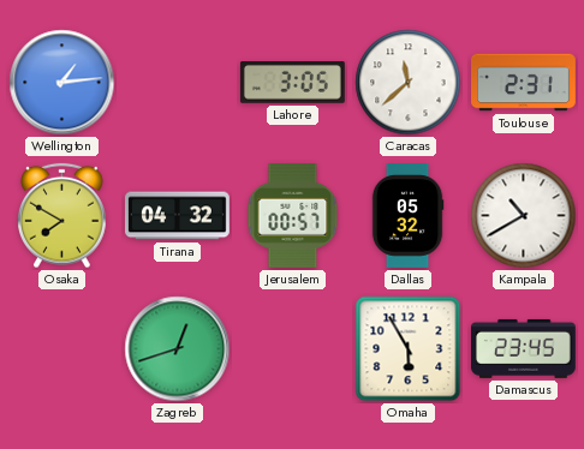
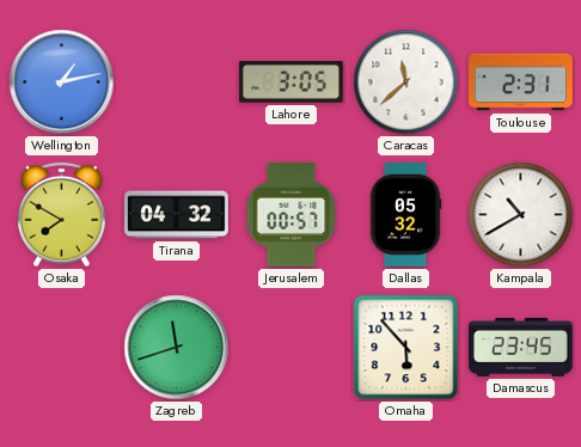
Wellington: 1:14 -> 1:13
Zagreb: 12:42 -> 11:42
Omaha: 5:55 -> 5:53
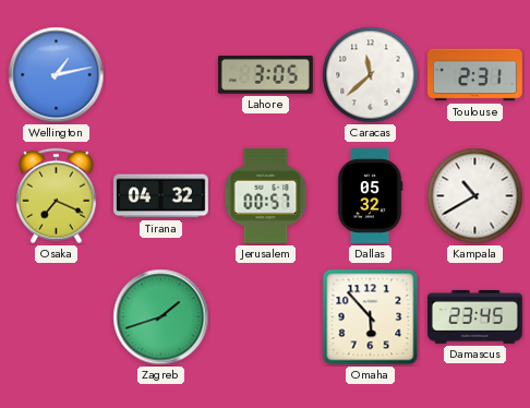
Osaka: 7:50 -> 7:19
Zagreb: 11:42 -> 1:42
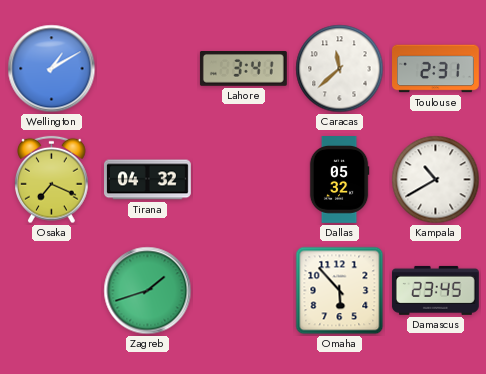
Wellington: 1:13 -> 1:10
Lahore: 3:05 -> 3:41
Jerusalem: 00:57 -> none
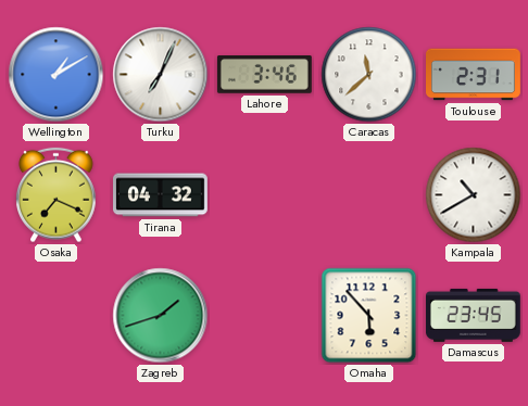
Turku: none -> 7:04
Lahore: 3:41 -> 3:46
Dallas: 05:32 -> none
